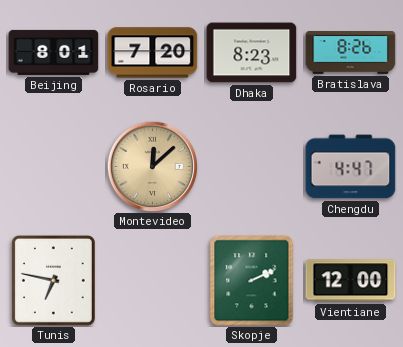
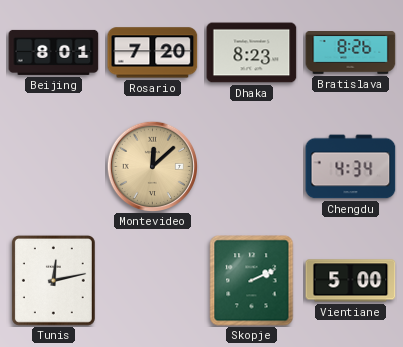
Chengdu: 4:47 -> 4:34
Tunis: 6:47 -> 12:13
Vientiane: 12:00 -> 5:00
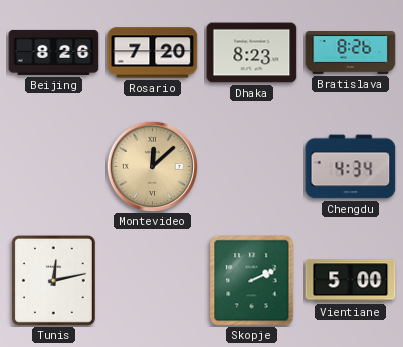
Beijing: 8:01 -> 8:26
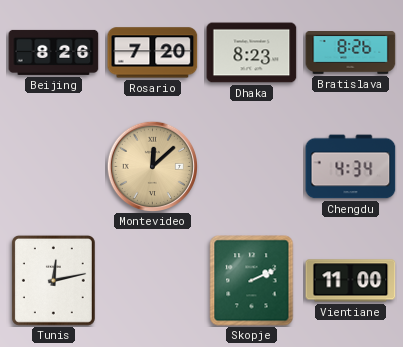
Vientiane: 5:00 -> 11:00
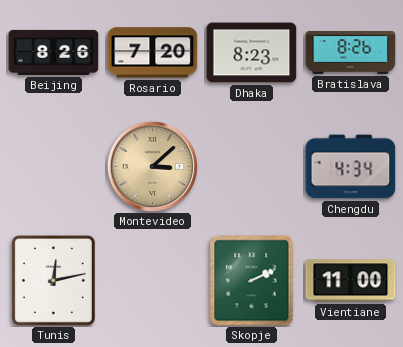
Montevideo: 12:08 -> 3:08
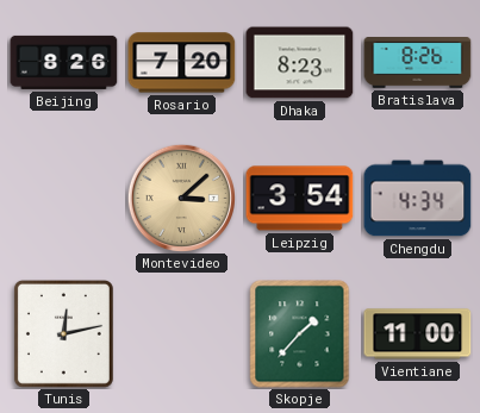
Leipzig: none -> 3:54
Skopje: 2:11 -> 1:37
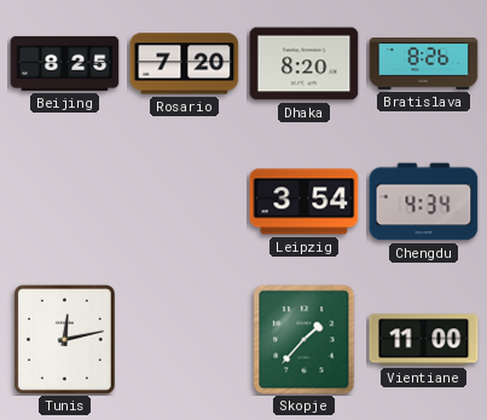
Beijing: 8:26 -> 8:25
Dhaka: 8:23 -> 8:20
Montevideo: 3:08 -> none
